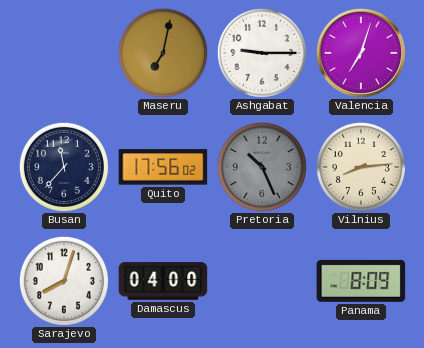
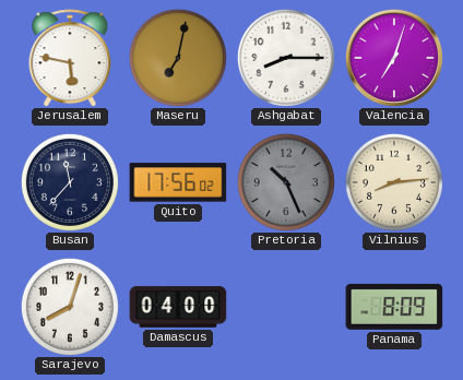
Jerusalem: none -> 5:47
Ashgabat: 9:15 -> 8:15
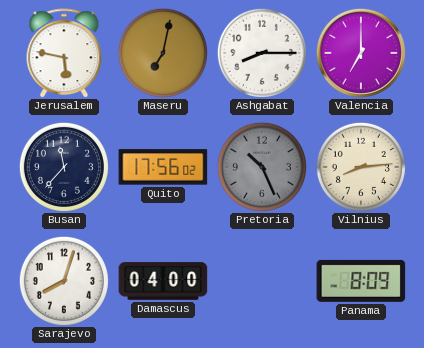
Valencia: 7:03 -> 7:00
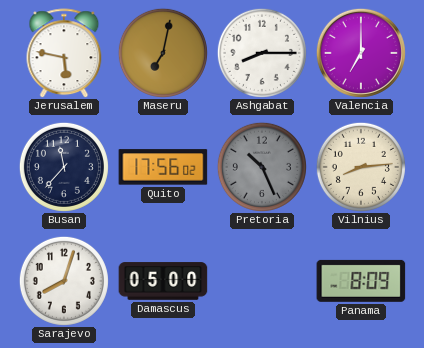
Damascus: 04:00 -> 05:00
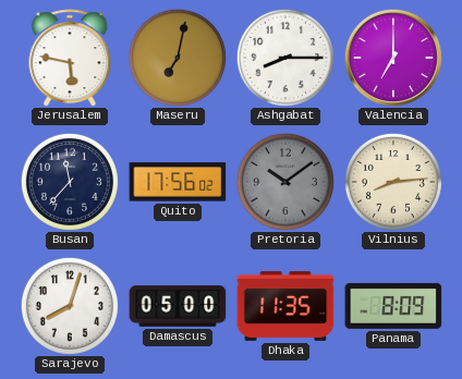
Pretoria: 10:26 -> 10:09
Dhaka: none -> 11:35
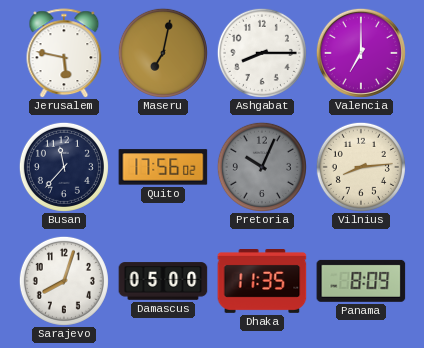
Pretoria: 10:09 -> 10:04
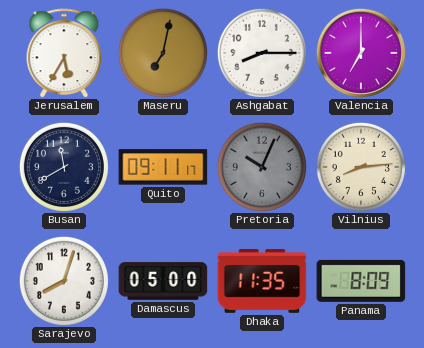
Jerusalem: 5:47 -> 5:35
Busan: 11:37 -> 11:40
Quito: 17:56 -> 09:11
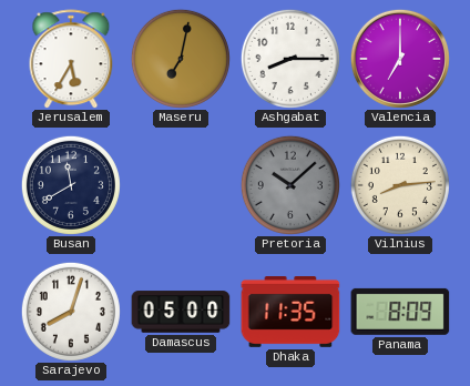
Quito: 09:11 -> none
Pretoria: 10:04 -> 10:08
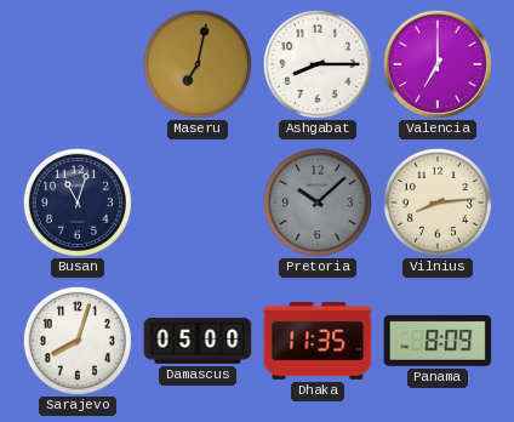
Jerusalem: 5:35 -> none
Busan: 11:40 -> 11:03
